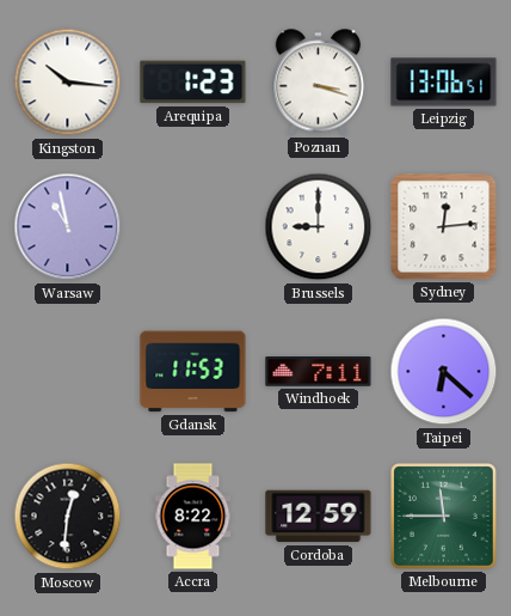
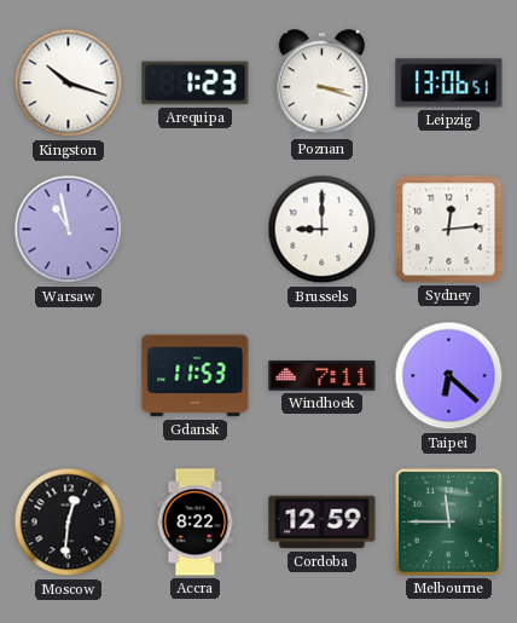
Kingston: 10:16 -> 10:18
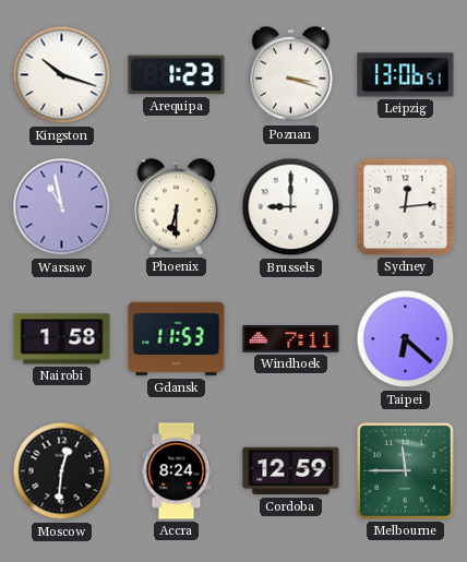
Phoenix: none -> 6:30
Nairobi: none -> 1:58
Accra: 8:22 -> 8:24
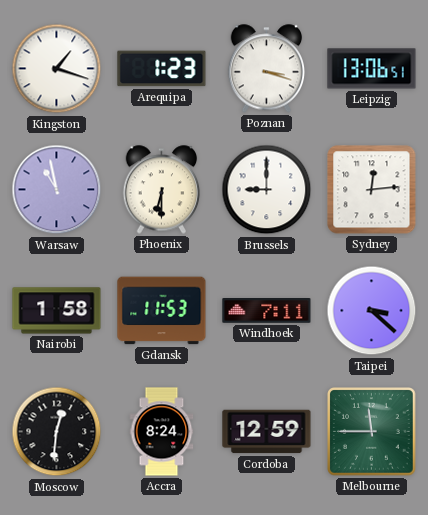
Kingston: 10:18 -> 1:18
Taipei: 6:22 -> 3:22
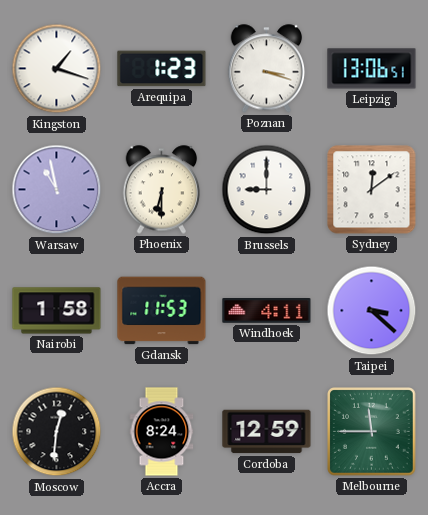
Sydney: 12:14 -> 12:09
Windhoek: 7:11 -> 4:11
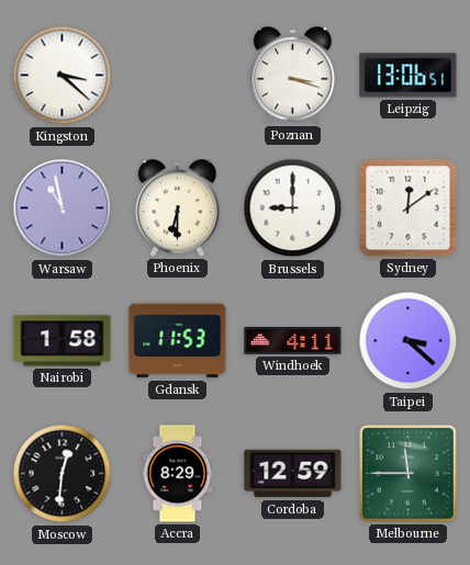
Kingston: 1:18 -> 3:22
Arequipa: 1:23 -> none
Accra: 8:24 -> 8:29
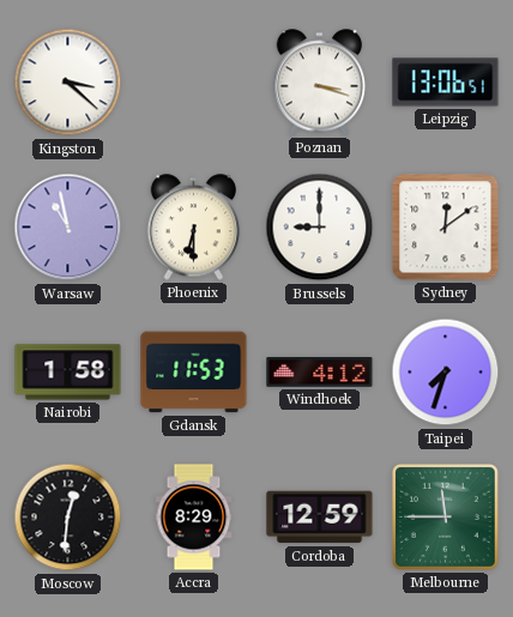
Windhoek: 4:11 -> 4:12
Taipei: 3:22 -> 7:33
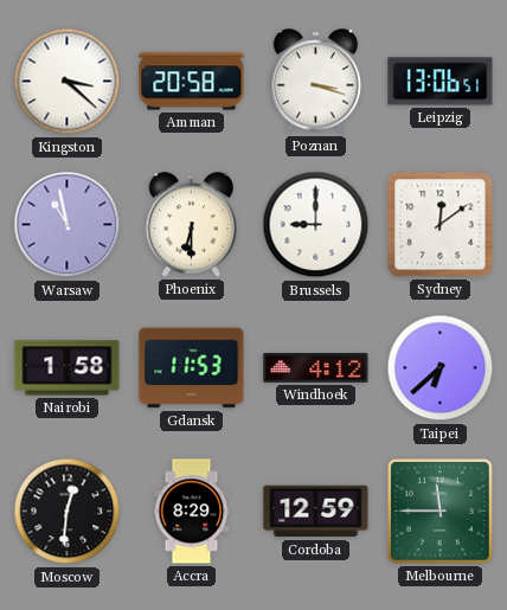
Amman: none -> 20:58
Taipei: 7:33 -> 6:38
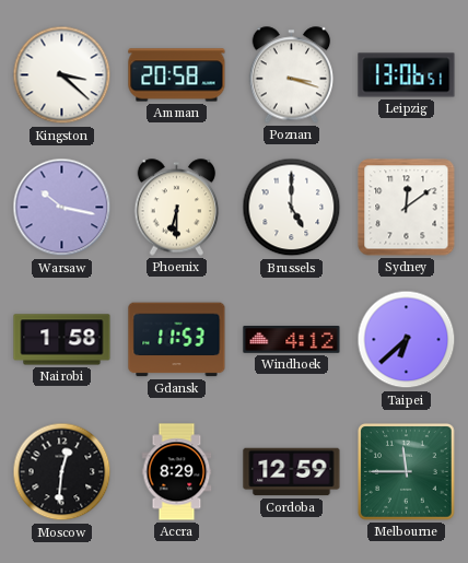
Warsaw: 10:58 -> 10:17
Brussels: 9:00 -> 5:00
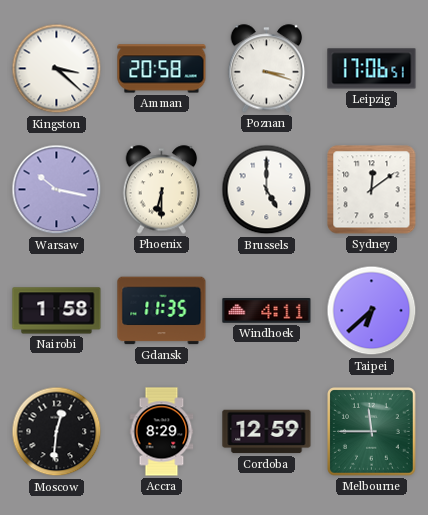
Leipzig: 13:06 -> 17:06
Gdansk: 11:53 -> 11:35
Windhoek: 4:12 -> 4:11
